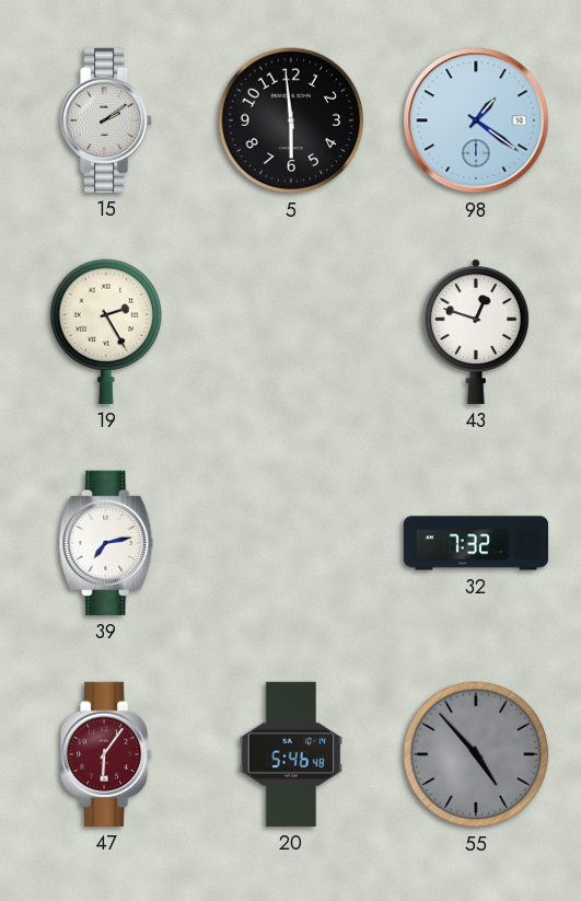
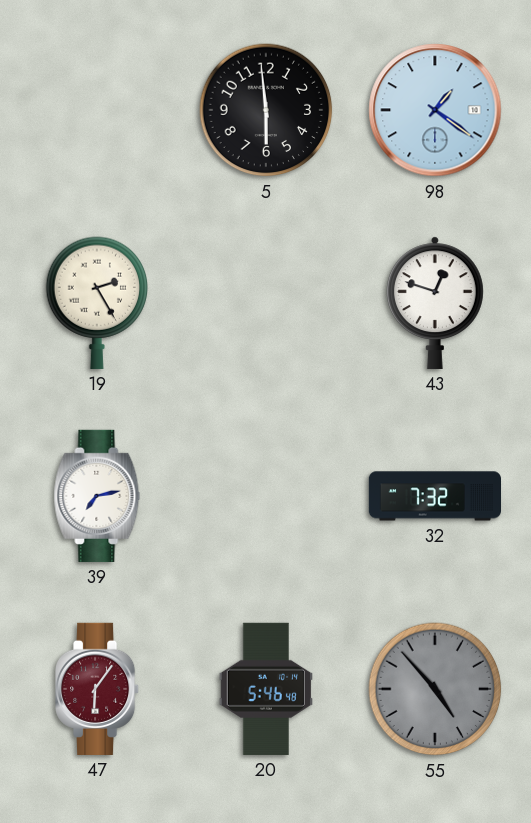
15: 2:09 -> none
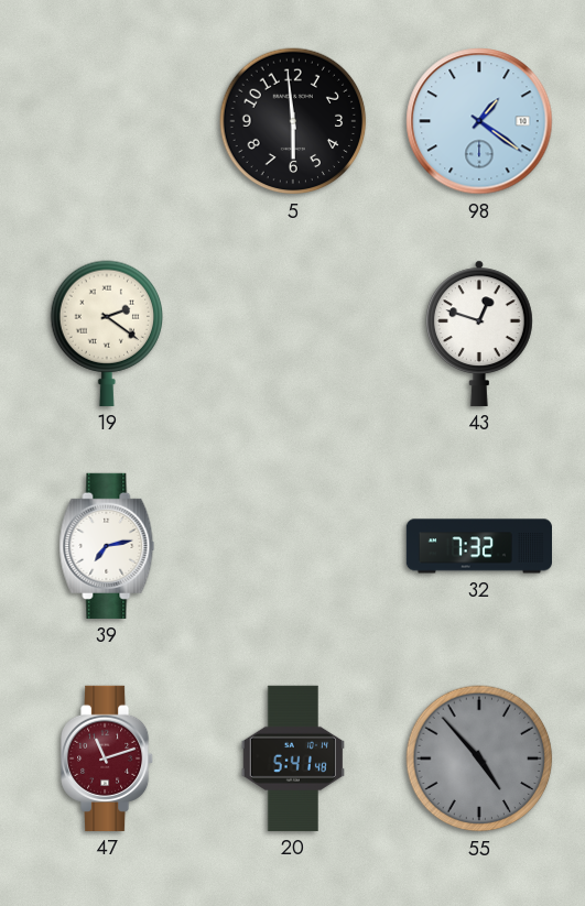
19: 2:25 -> 2:21
47: 6:06 -> 11:12
20: 5:46 -> 5:41
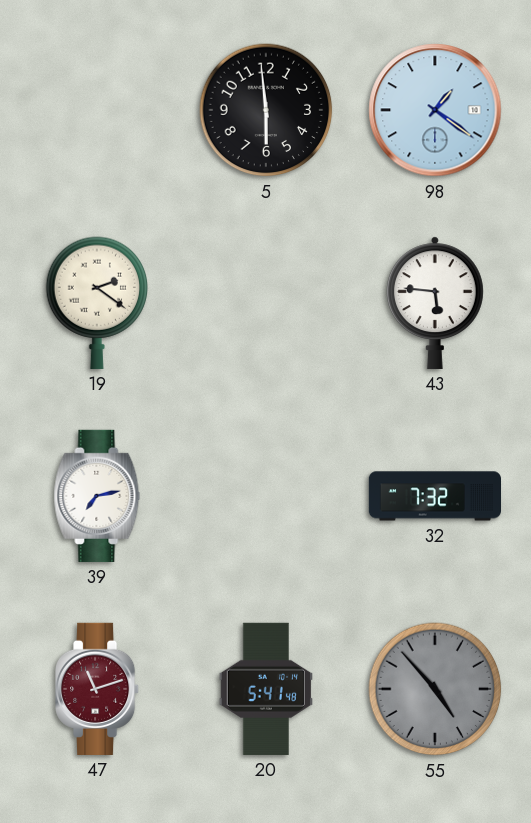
43: 12:48 -> 5:46
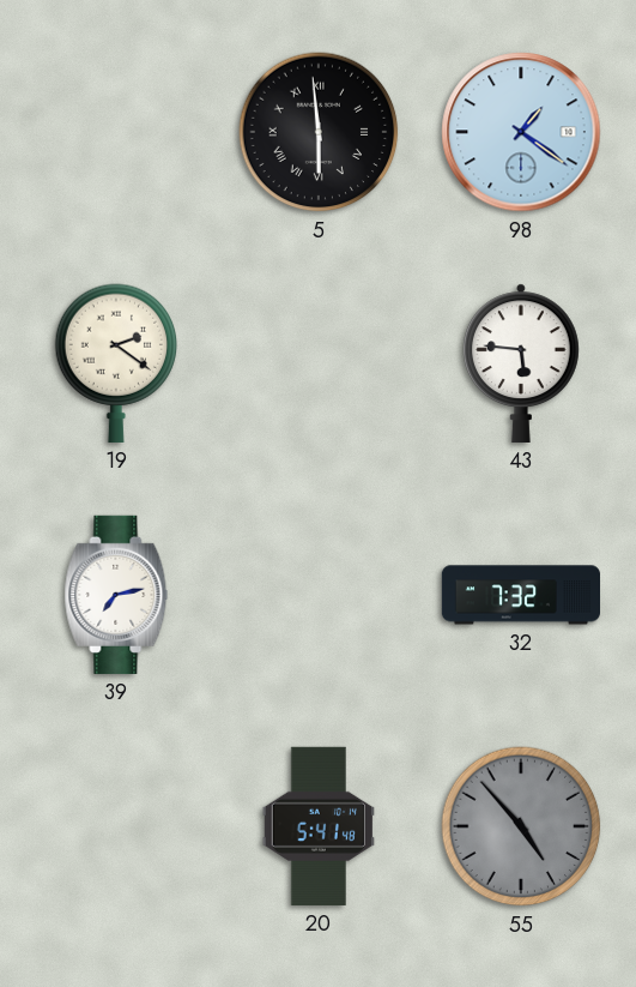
5 numerals: Arabic -> Roman
47: 11:12 -> none
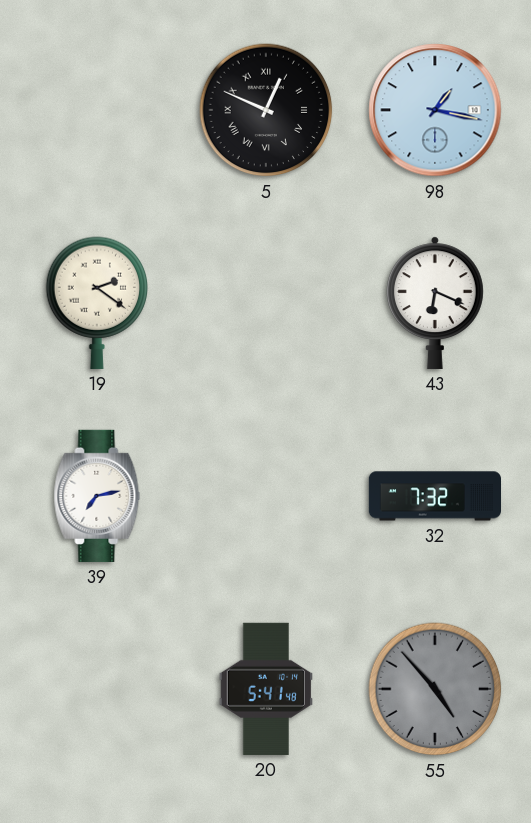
5: 5:59 -> 12:49
98: 1:21 -> 1:17
43: 5:46 -> 6:19
